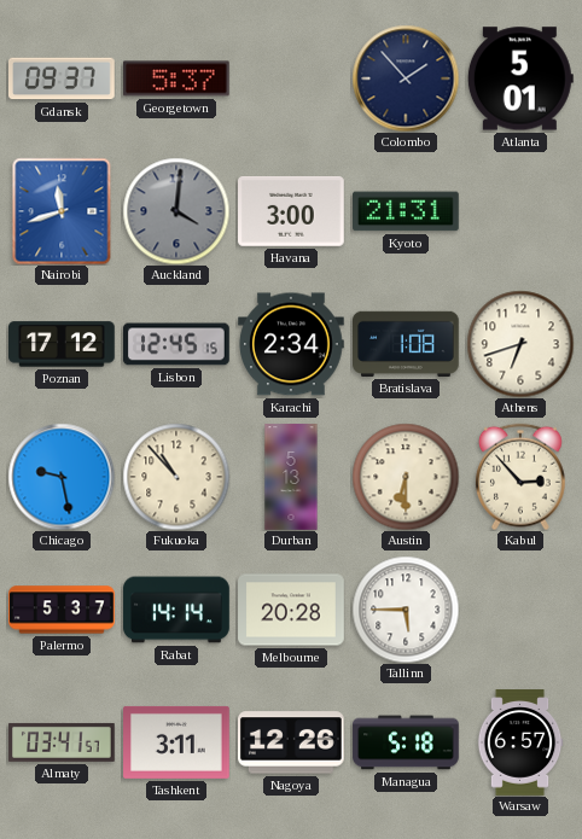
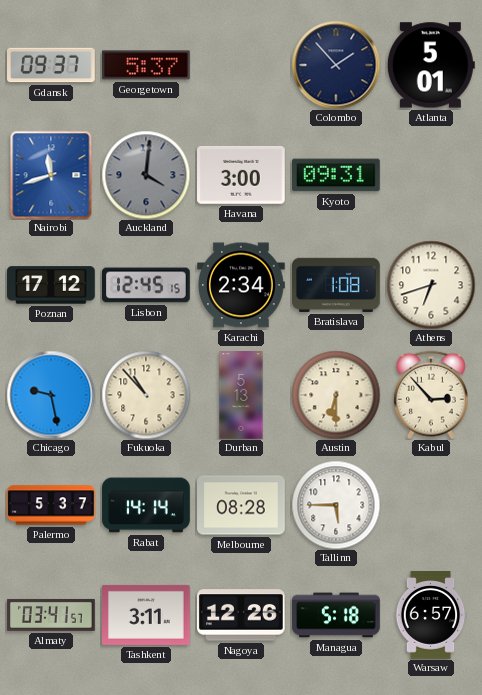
Kyoto: 21:31 -> 09:31
Melbourne: 20:28 -> 08:28
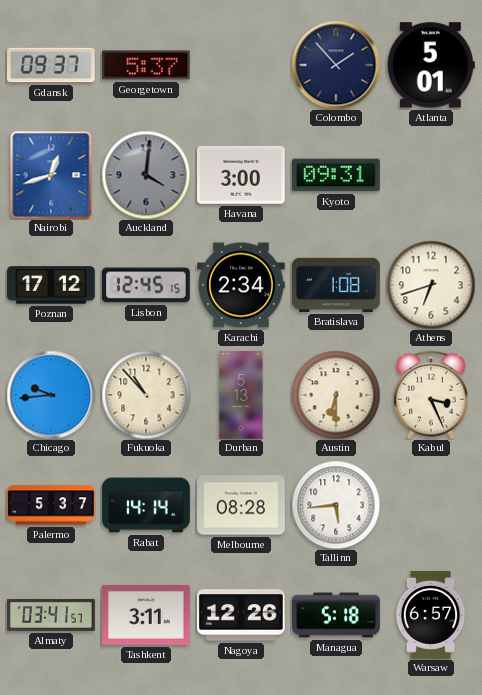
Nairobi: 11:42 -> 12:42
Chicago: 9:28 -> 9:44
Kabul: 2:53 -> 3:26
Tallinn: 5:45 -> 5:44
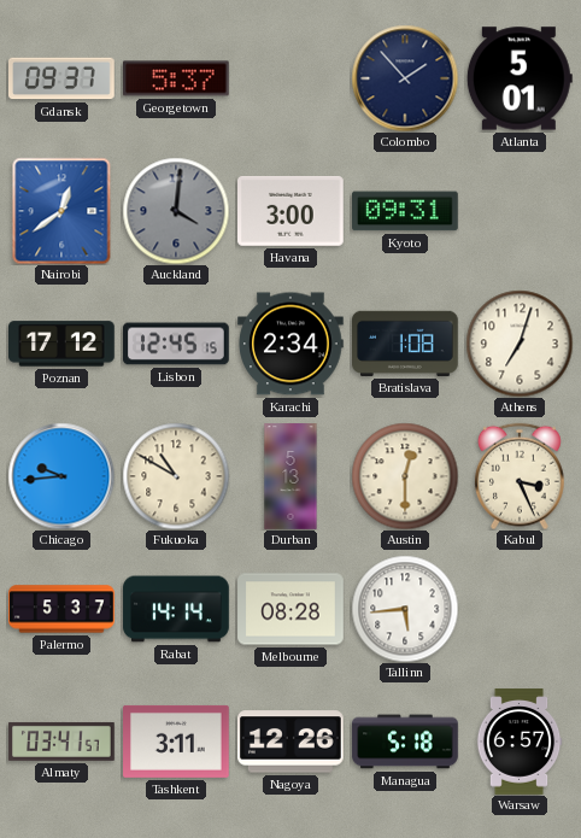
Nairobi: 12:42 -> 12:39
Athens: 6:42 -> 7:03
Fukuoka: 10:53 -> 10:50
Austin: 6:30 -> 12:30
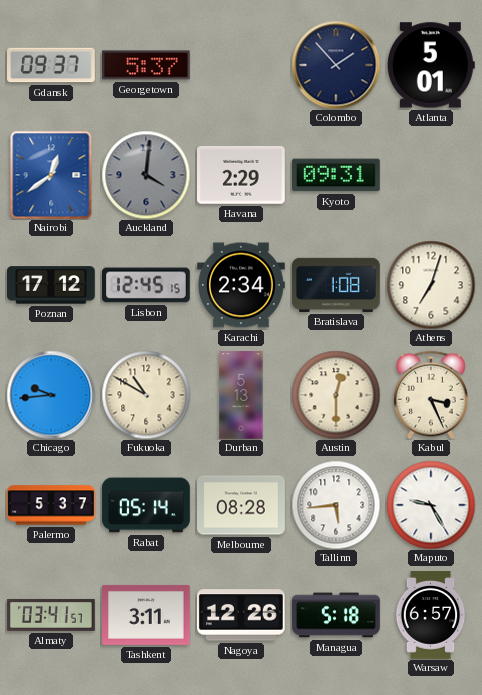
Havana: 3:00 -> 2:29
Rabat: 14:14 -> 05:14
Maputo: none -> 9:25
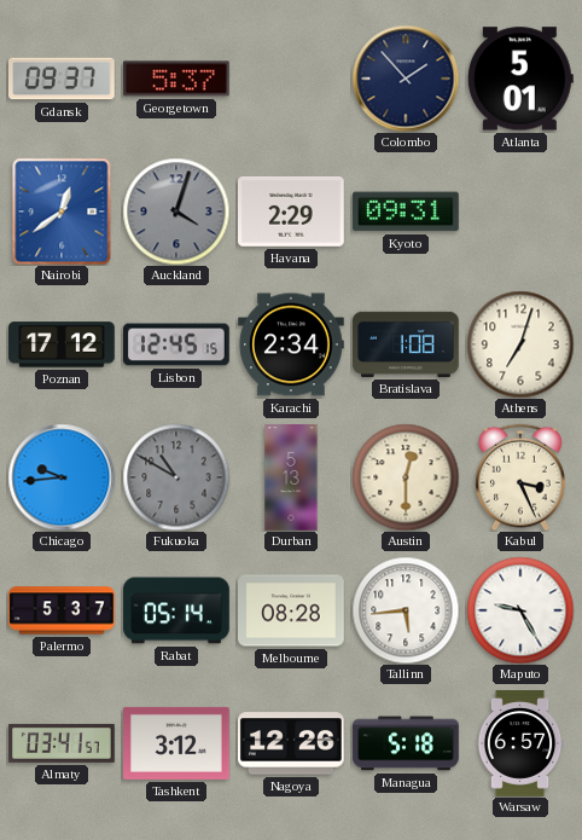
Auckland: 4:01 -> 4:03
Fukuoka dial: cream -> grey
Tashkent: 3:11 -> 3:12
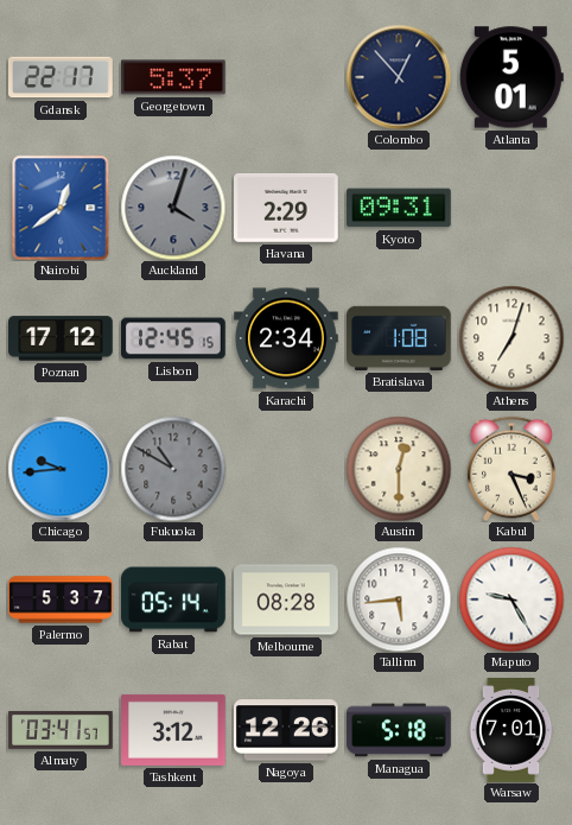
Gdansk: 09:37 -> 22:17
Colombo: 1:53 -> 12:53
Durban: 5:13 -> none
Warsaw: 6:57 -> 7:01
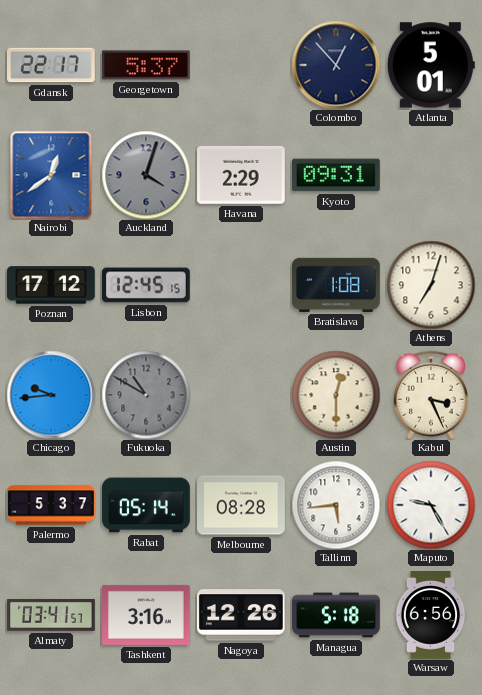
Karachi: 2:34 -> none
Tashkent: 3:12 -> 3:16
Warsaw: 7:01 -> 6:56
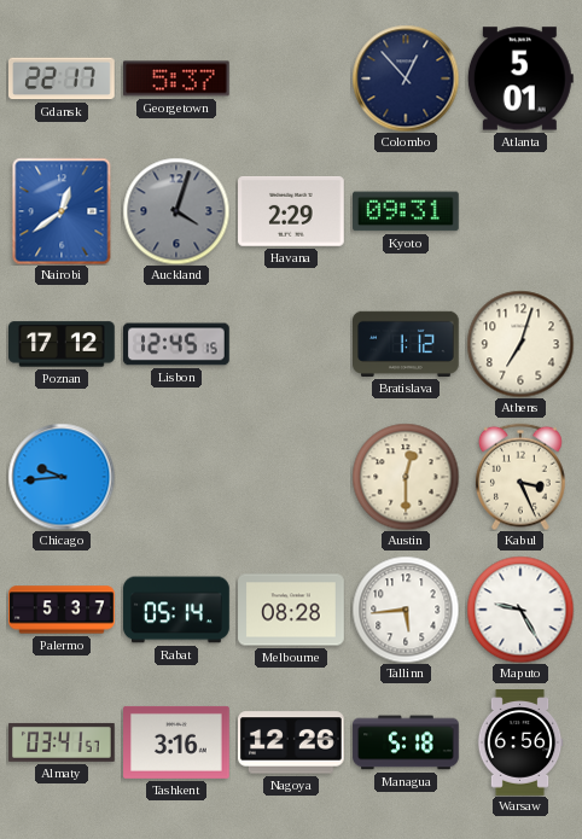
Bratislava: 1:08 -> 1:12
Fukuoka: 10:50 -> none
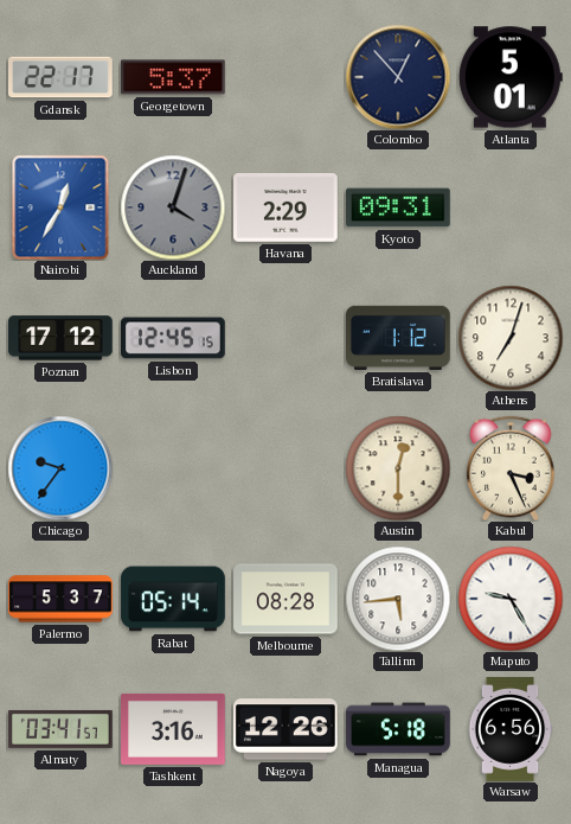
Nairobi: 12:39 -> 12:35
Chicago: 9:44 -> 9:36
